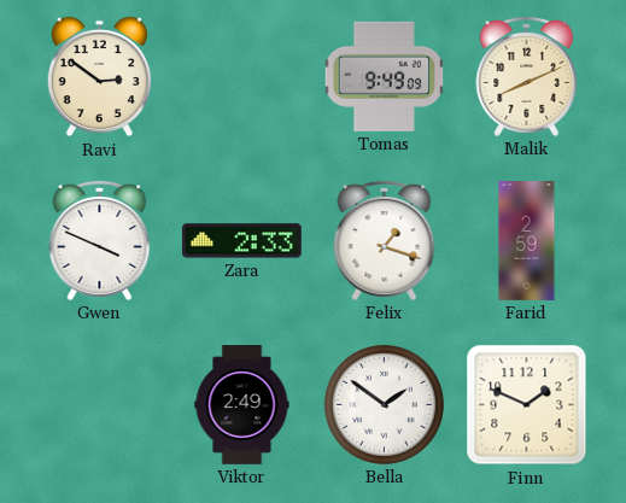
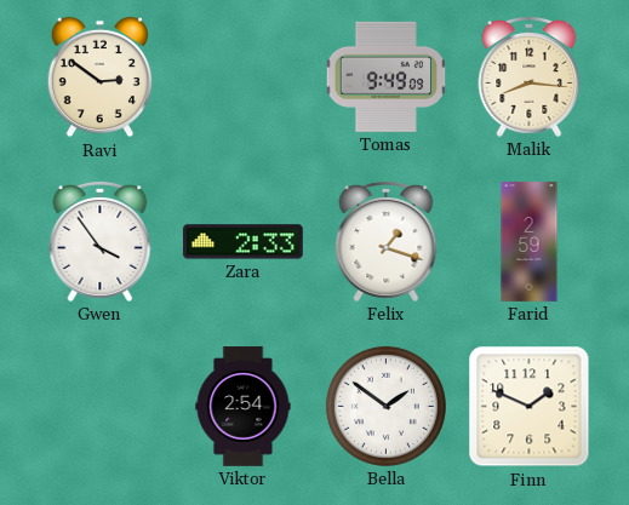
Malik: 8:11 -> 8:16
Gwen: 3:49 -> 3:54
Viktor: 2:49 -> 2:54
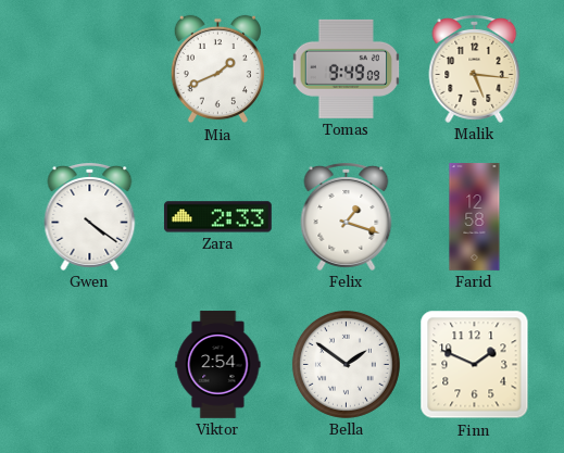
Ravi: 2:51 -> none
Mia: none -> 1:41
Malik: 8:16 -> 5:16
Gwen: 3:54 -> 4:21
Farid: 2:59 -> 12:58
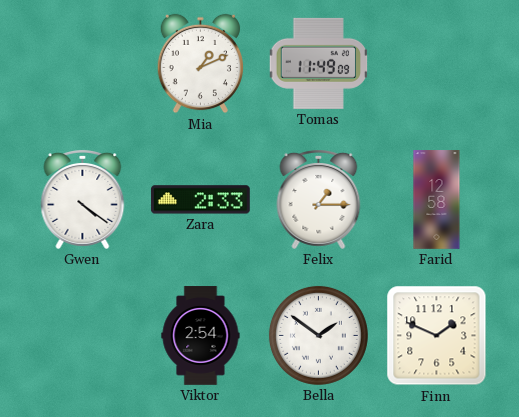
Mia: 1:41 -> 1:11
Tomas: 9:49 -> 11:49
Malik: 5:16 -> none
Felix: 1:18 -> 1:15
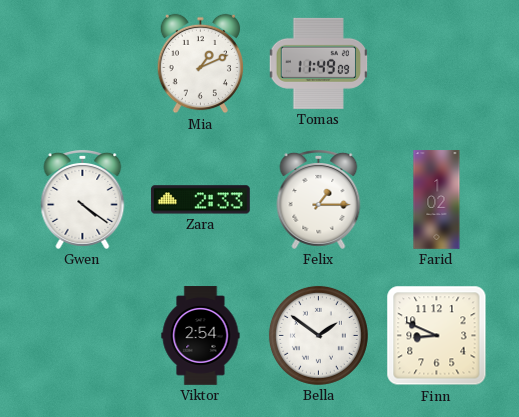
Farid: 12:58 -> 1:02
Finn: 1:49 -> 8:49
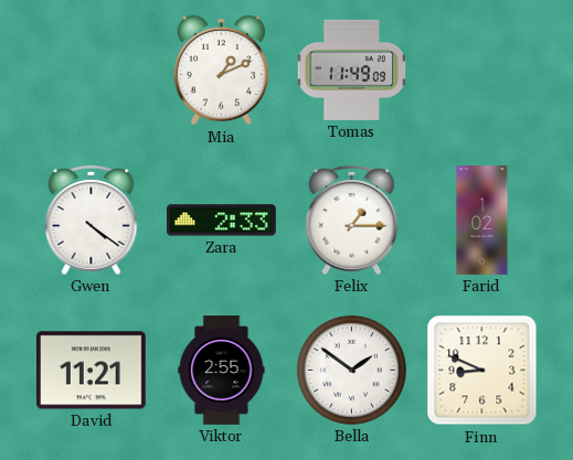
David: none -> 11:21
Viktor: 2:54 -> 2:55
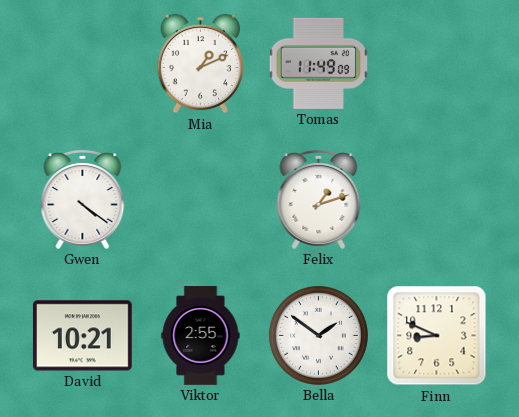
Zara: 2:33 -> none
Felix: 1:15 -> 1:12
Farid: 1:02 -> none
David: 11:21 -> 10:21
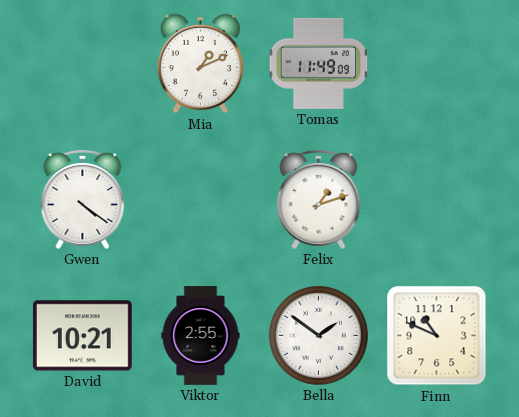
Finn: 8:49 -> 10:49
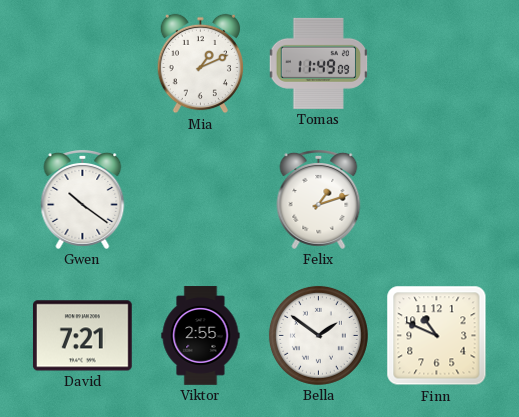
Gwen: 4:21 -> 10:21
David: 10:21 -> 7:21
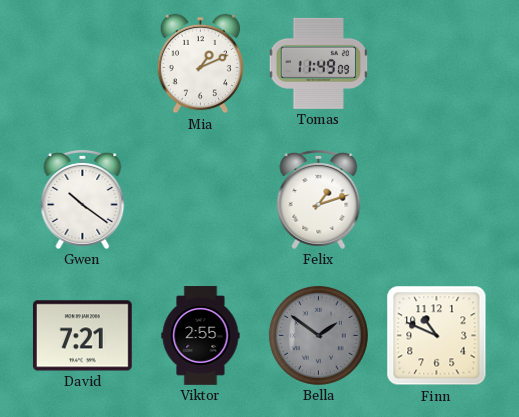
Bella dial: white -> grey
